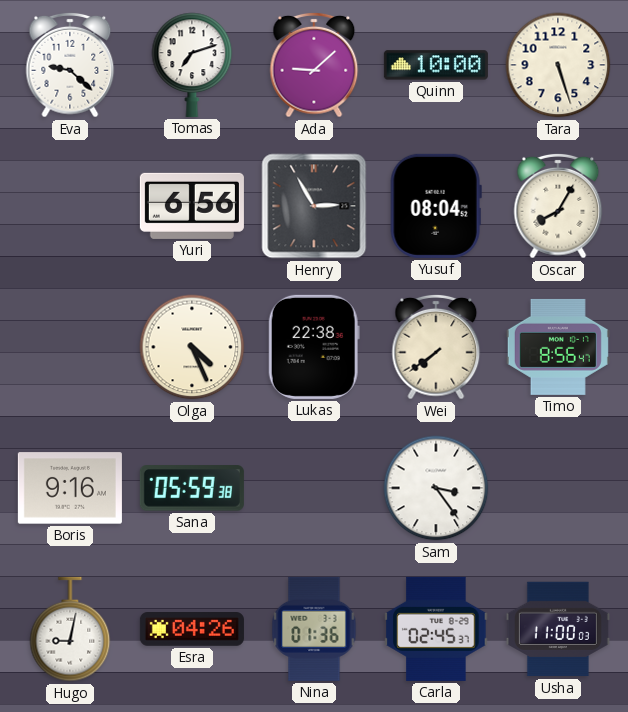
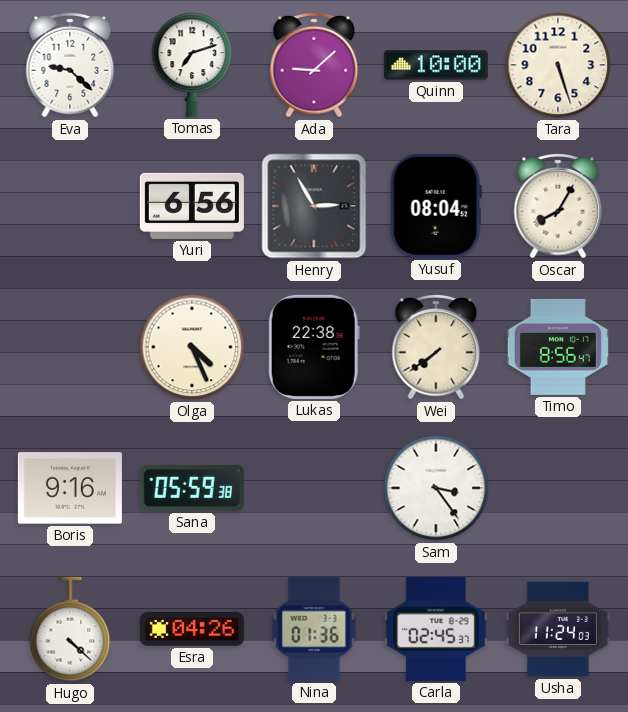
Hugo: 9:02 -> 4:22
Usha: 11:00 -> 11:24
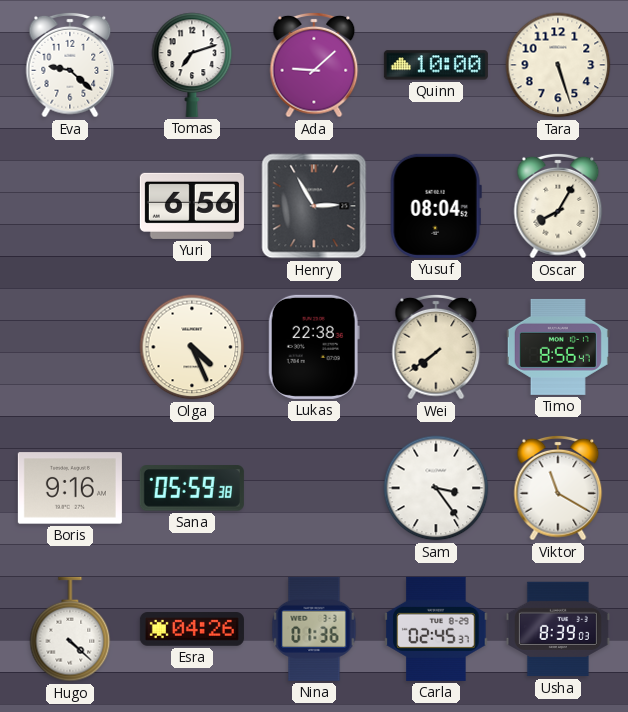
Viktor: none -> 11:20
Usha: 11:24 -> 8:39
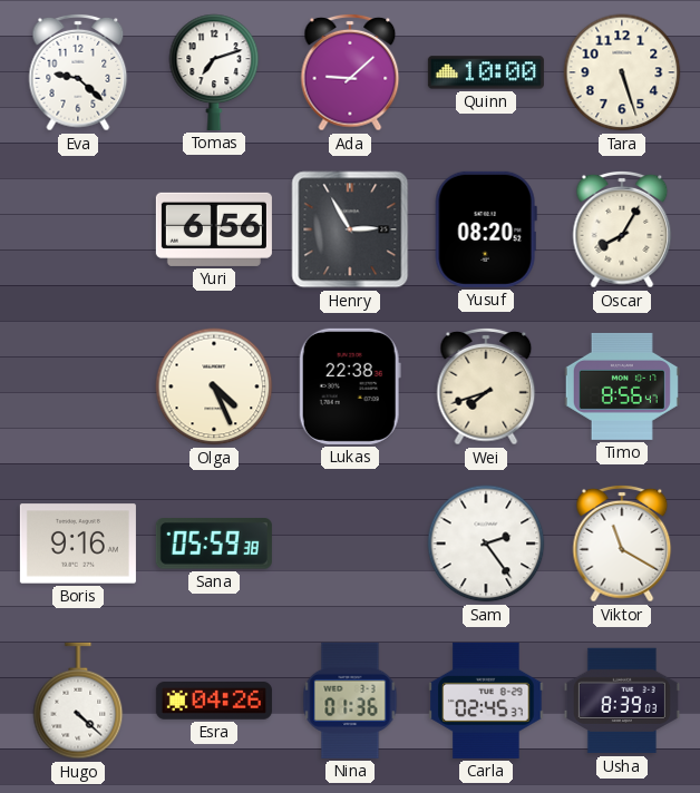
Yusuf: 08:04 -> 08:20
Wei: 7:39 -> 7:42
Sam: 3:24 -> 2:24
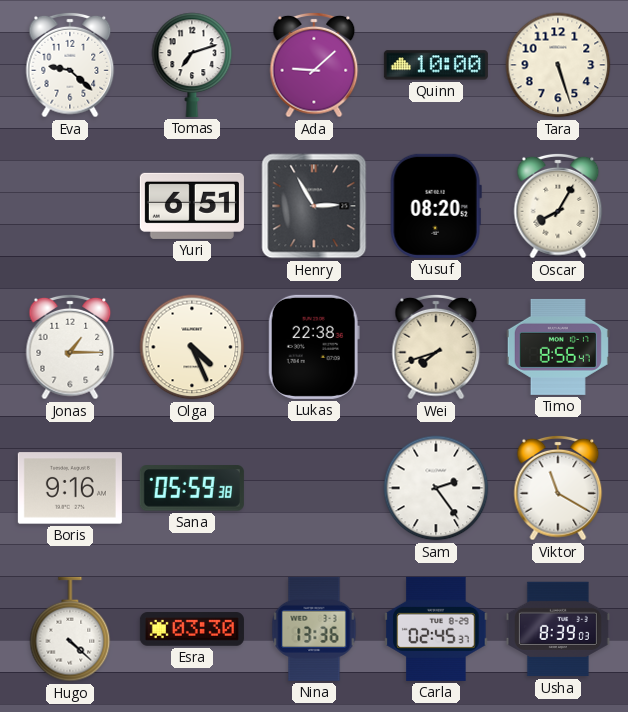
Yuri: 6:56 -> 6:51
Jonas: none -> 1:15
Esra: 04:26 -> 03:30
Nina: 01:36 -> 13:36
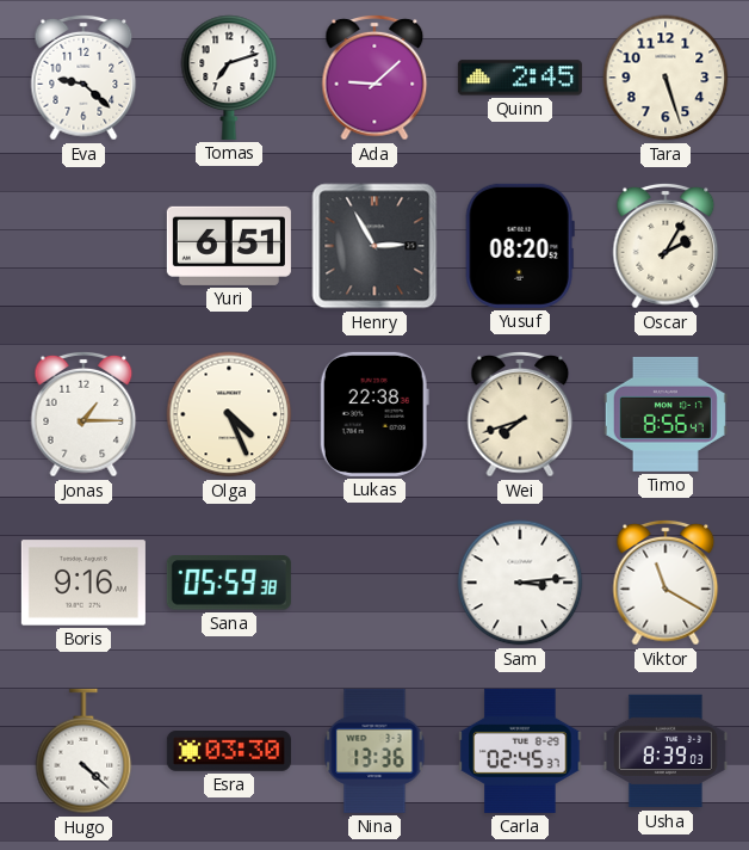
Quinn: 10:00 -> 2:45
Oscar: 8:05 -> 2:05
Sam: 2:24 -> 3:14
